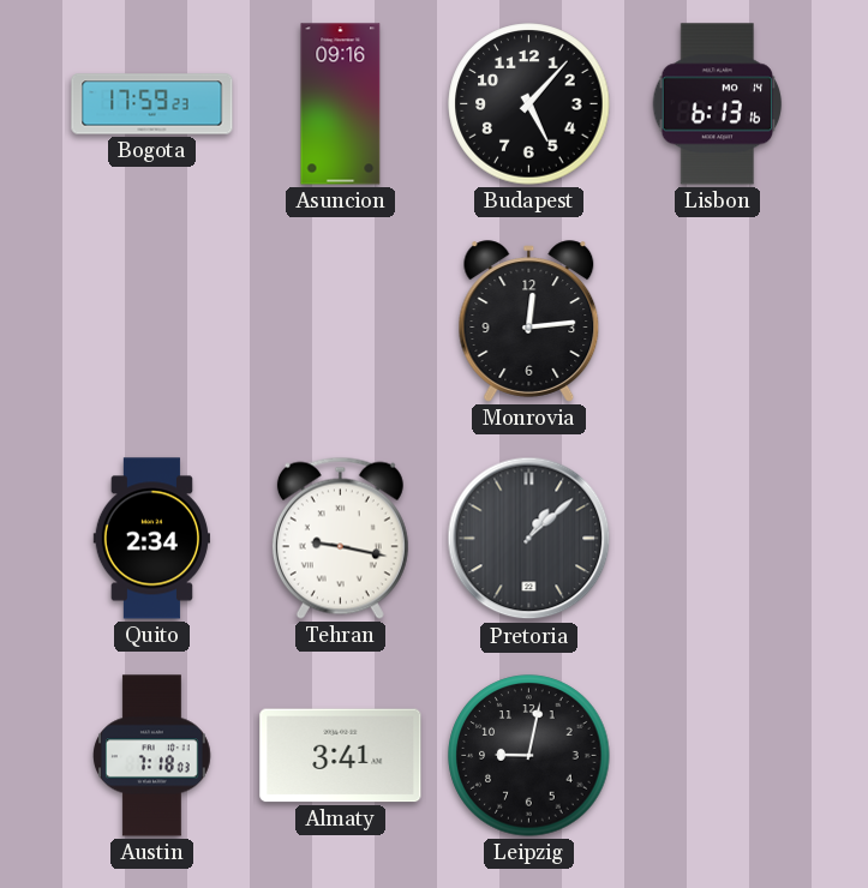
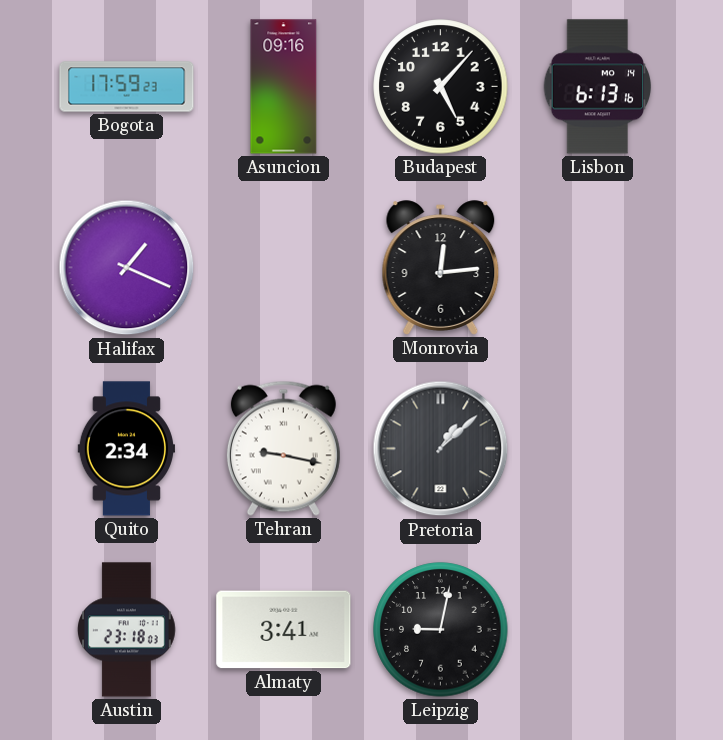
Halifax: none -> 1:19
Austin: 7:18 -> 23:18
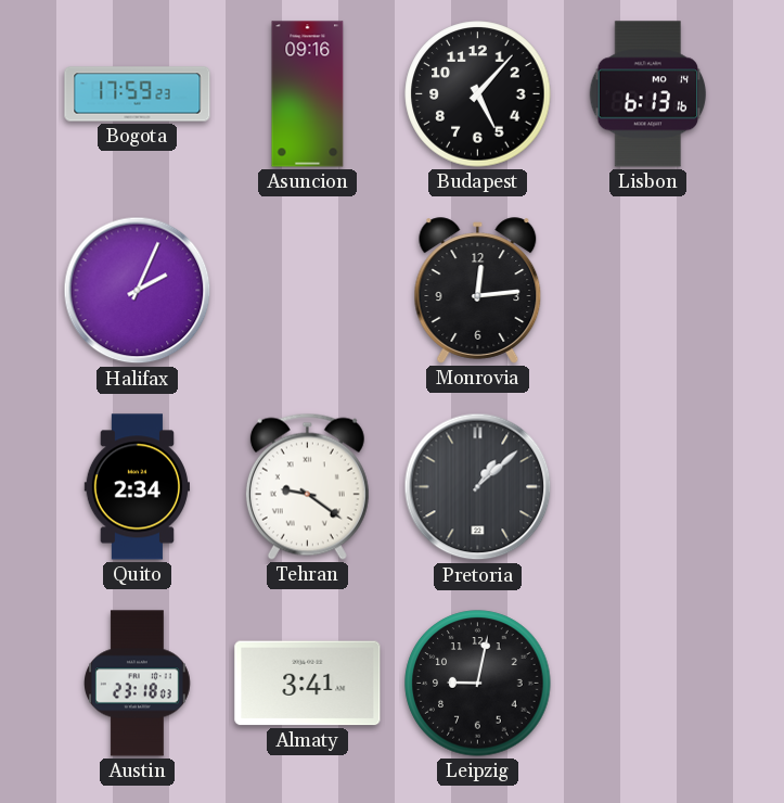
Halifax: 1:19 -> 2:04
Tehran: 9:17 -> 9:21
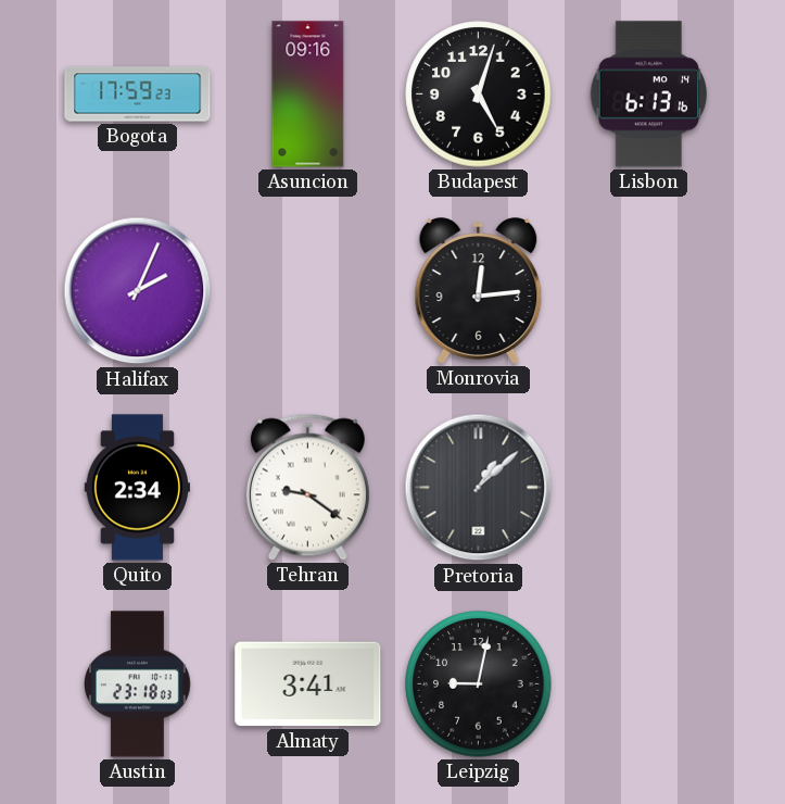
Budapest: 5:07 -> 5:03
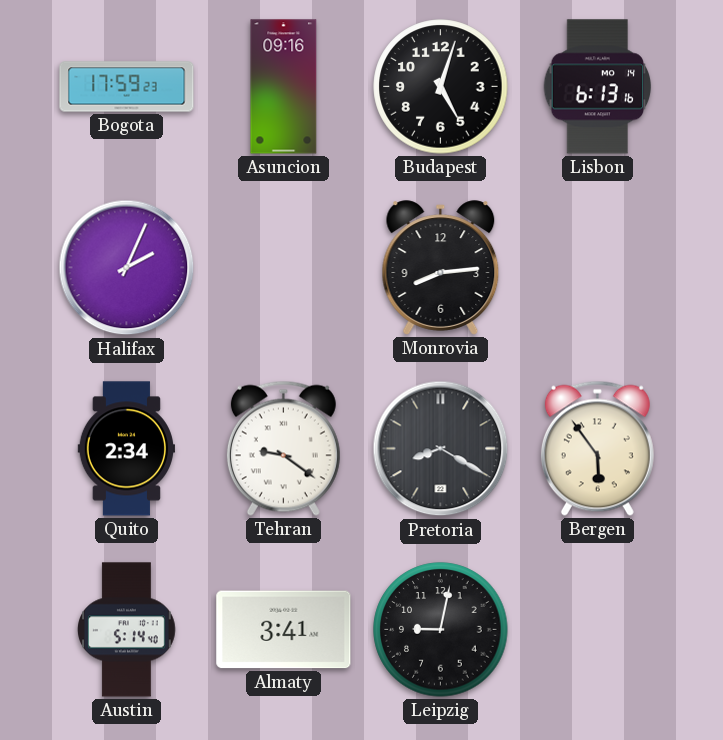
Monrovia: 12:14 -> 8:14
Pretoria: 1:08 -> 8:20
Bergen: none -> 5:54
Austin: 23:18 -> 5:14
